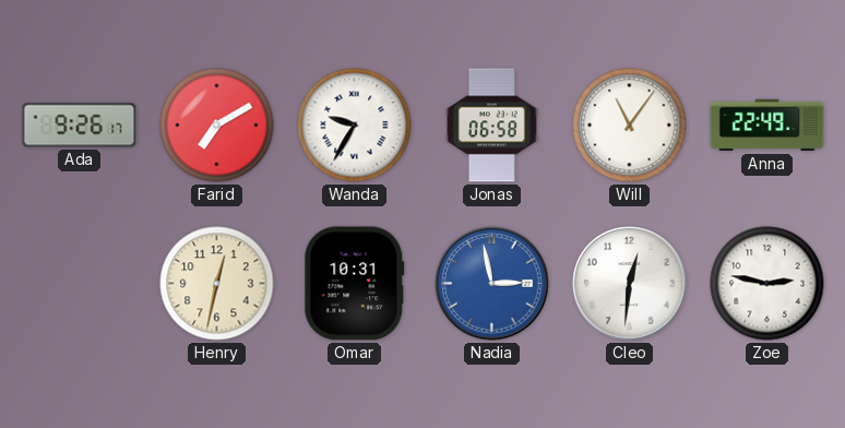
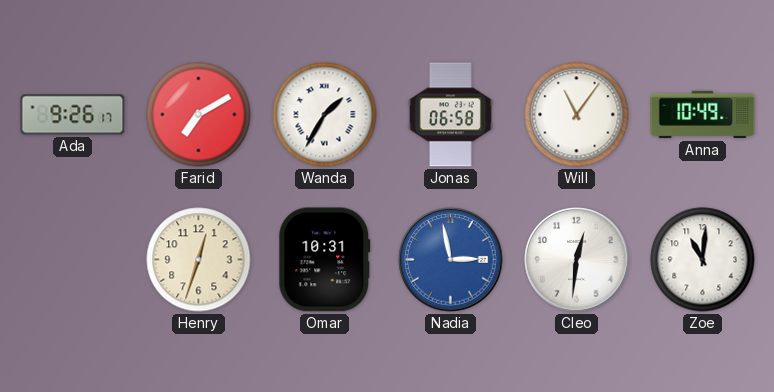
Wanda: 9:35 -> 1:35
Anna: 22:49 -> 10:49
Henry: 12:32 -> 12:33
Zoe: 2:47 -> 11:01
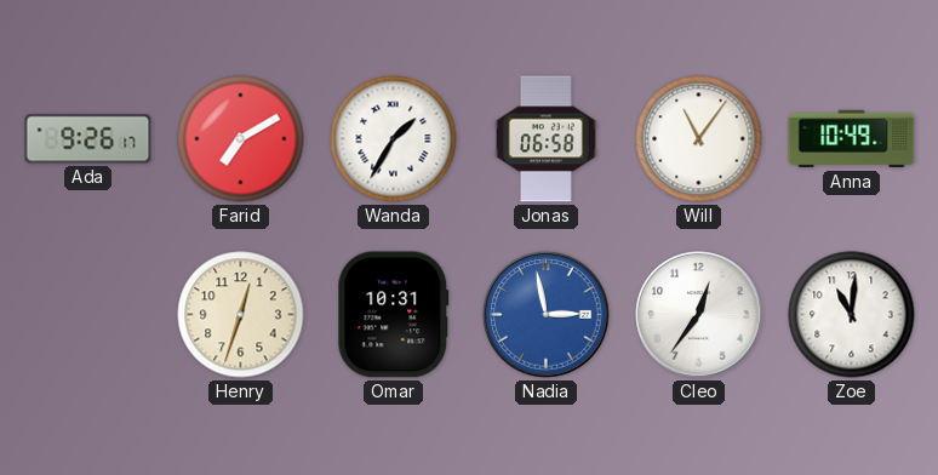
Cleo: 12:31 -> 12:36
